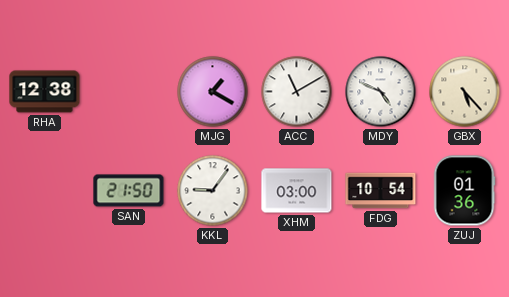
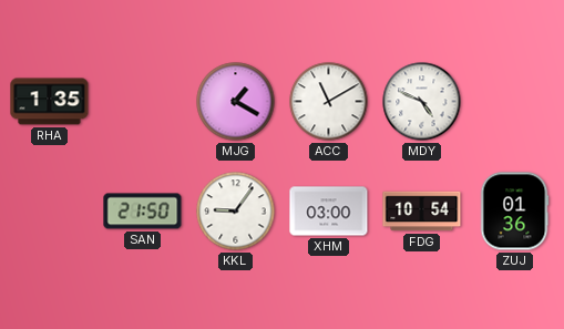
RHA: 12:38 -> 1:35
GBX: 5:23 -> none
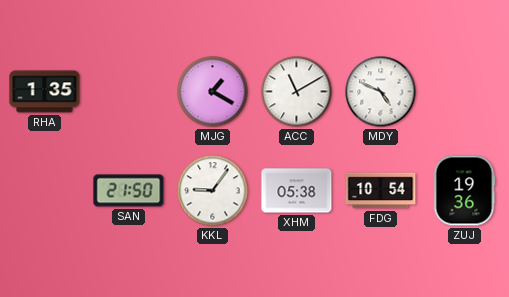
XHM: 03:00 -> 05:38
ZUJ: 01:36 -> 19:36
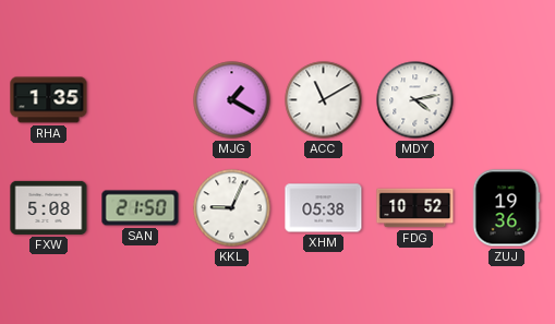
MDY: 4:49 -> 4:13
FXW: none -> 5:08
KKL: 9:06 -> 9:04
FDG: 10:54 -> 10:52
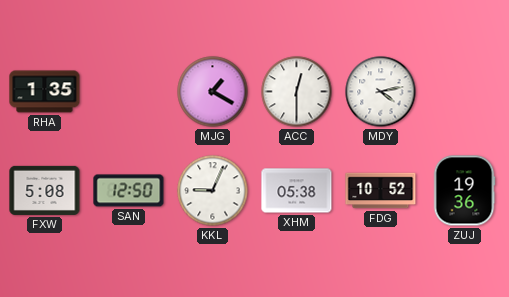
ACC: 11:10 -> 12:30
SAN: 21:50 -> 12:50
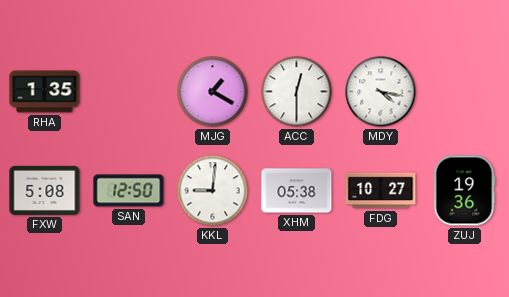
MDY: 4:13 -> 4:17
KKL: 9:04 -> 9:01
FDG: 10:52 -> 10:27
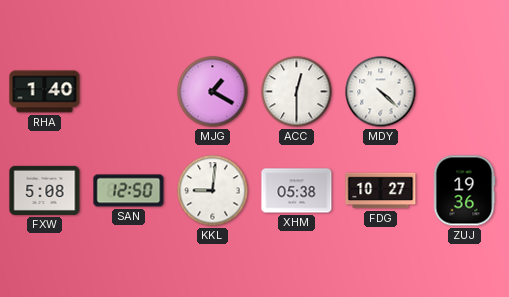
RHA: 1:35 -> 1:40
MDY: 4:17 -> 4:22
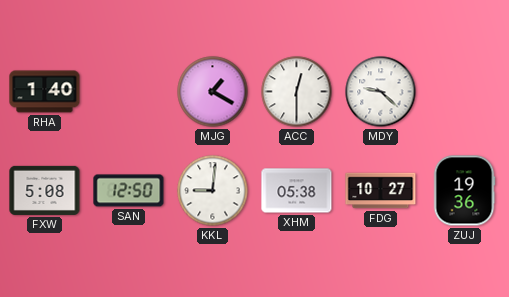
MDY: 4:22 -> 9:22
